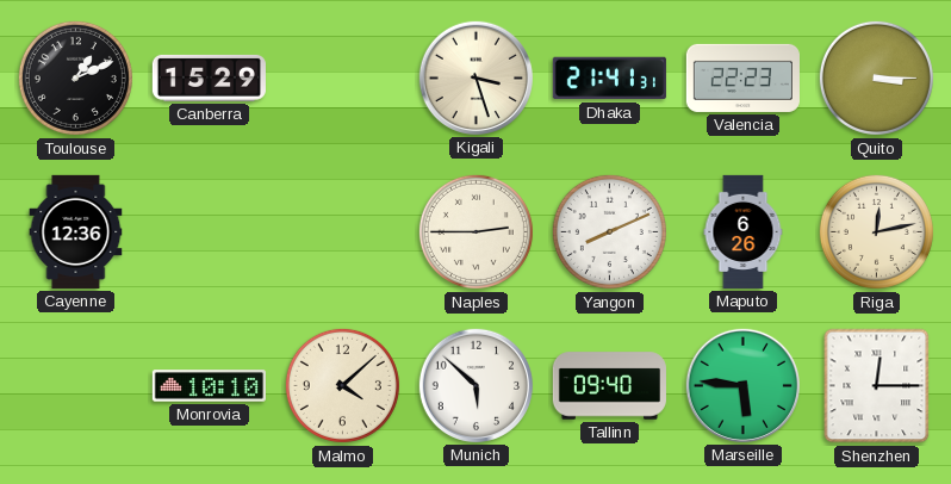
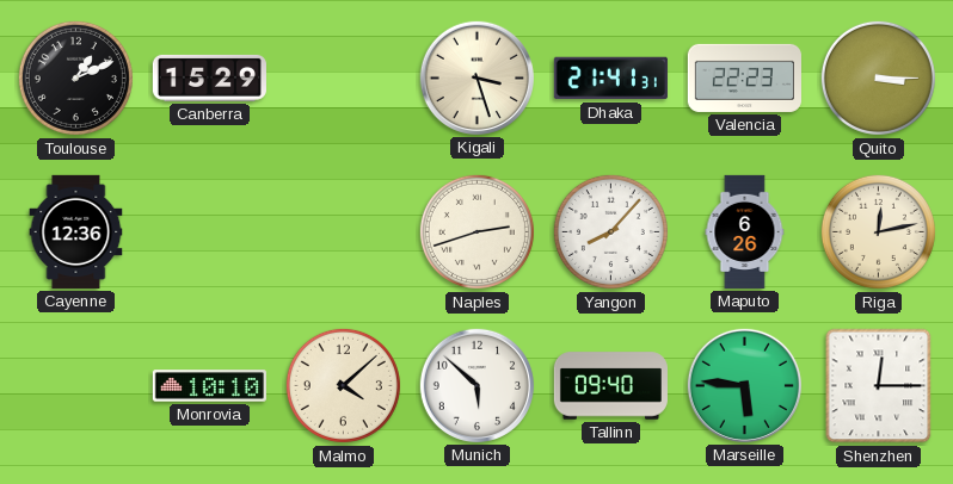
Naples: 2:45 -> 2:42
Yangon: 8:11 -> 8:07
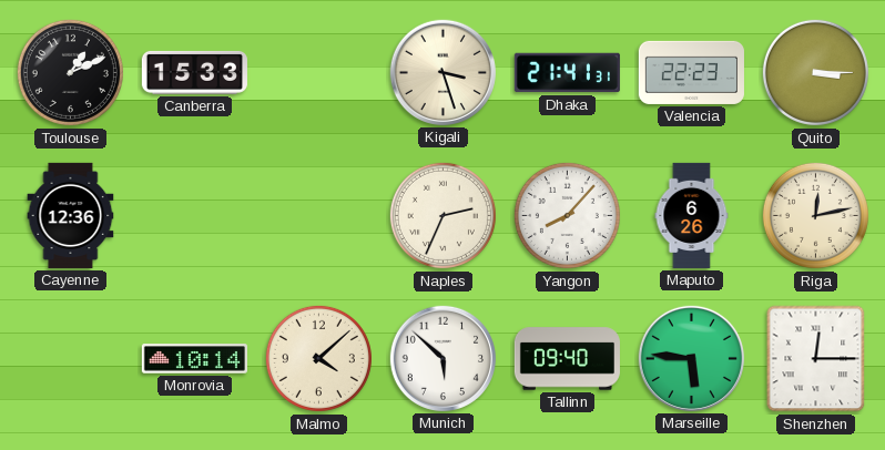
Canberra: 15:29 -> 15:33
Naples: 2:42 -> 2:34
Monrovia: 10:10 -> 10:14
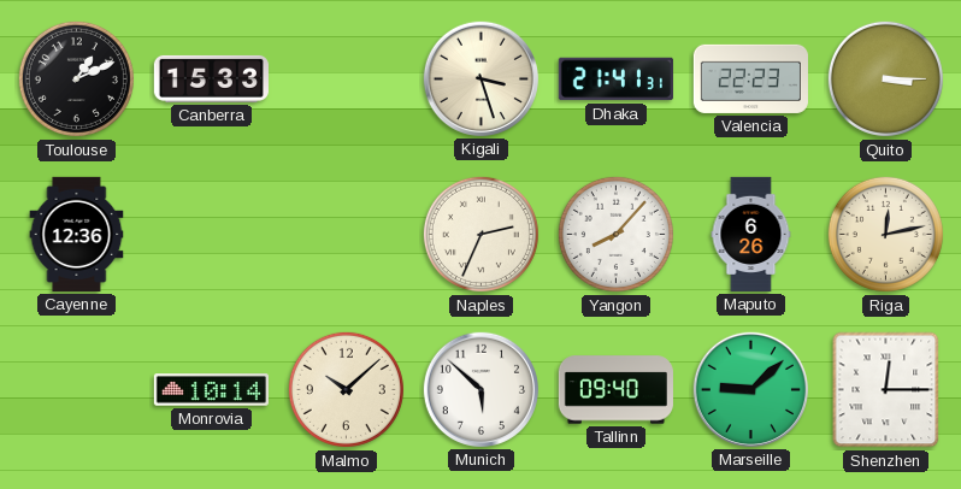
Malmo: 4:08 -> 10:08
Marseille: 5:46 -> 9:08
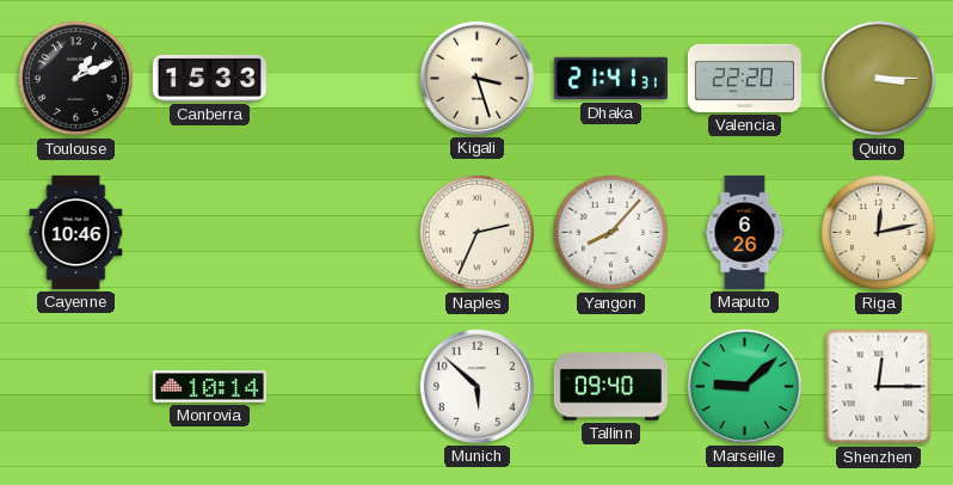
Valencia: 22:23 -> 22:20
Cayenne: 12:36 -> 10:46
Malmo: 10:08 -> none
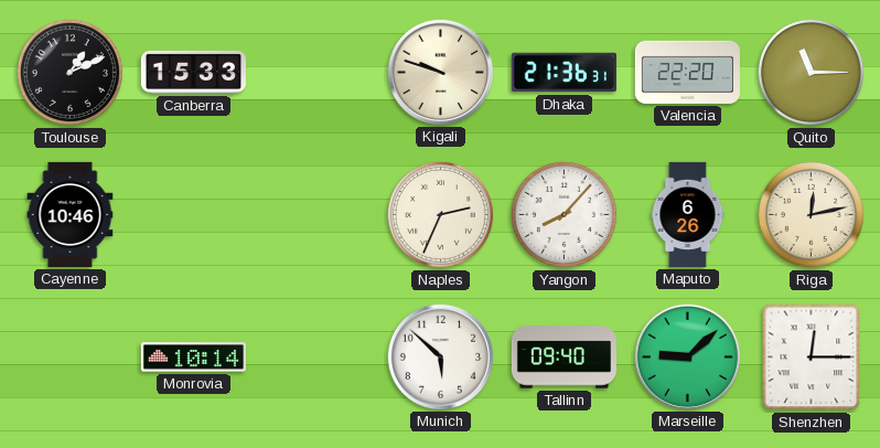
Kigali: 3:27 -> 9:48
Dhaka: 21:41 -> 21:36
Quito: 3:15 -> 11:15
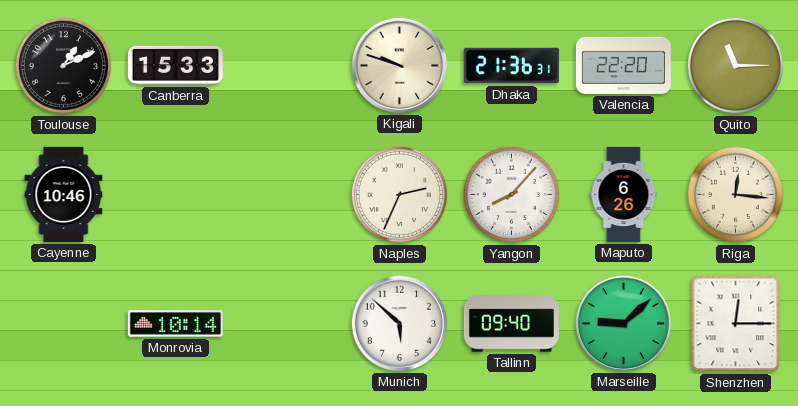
Riga: 12:13 -> 12:16
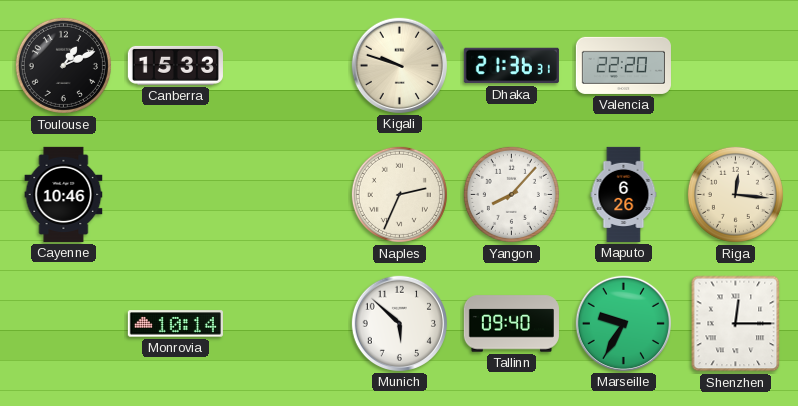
Quito: 11:15 -> none
Marseille: 9:08 -> 9:35
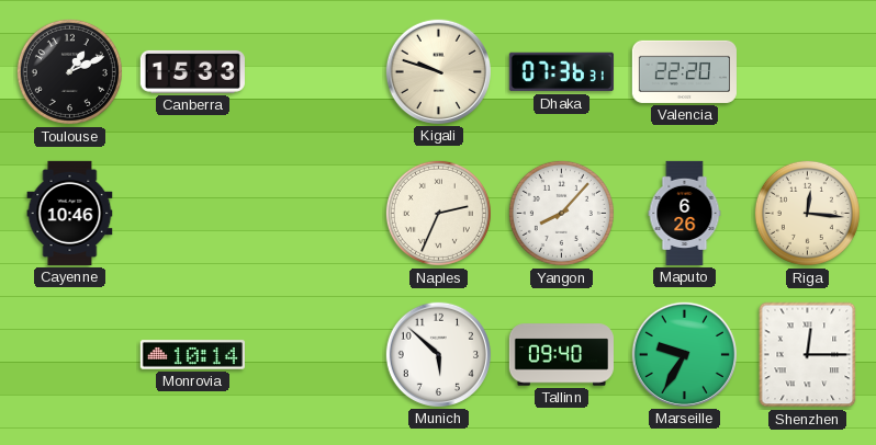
Dhaka: 21:36 -> 07:36
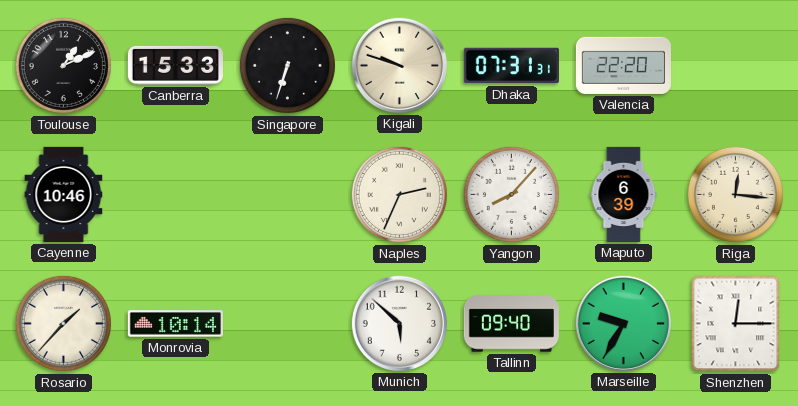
Singapore: none -> 6:33
Dhaka: 07:36 -> 07:31
Maputo: 6:26 -> 6:39
Rosario: none -> 1:37
